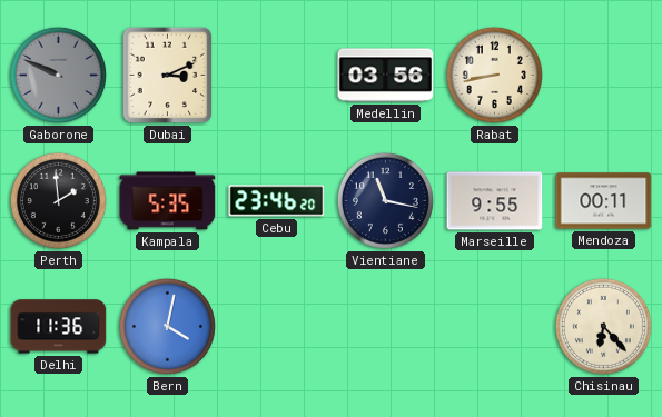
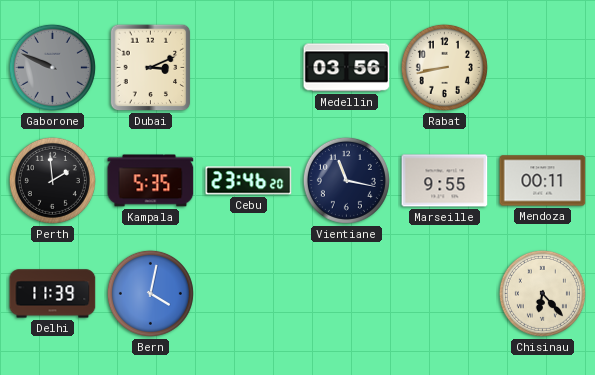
Delhi: 11:36 -> 11:39
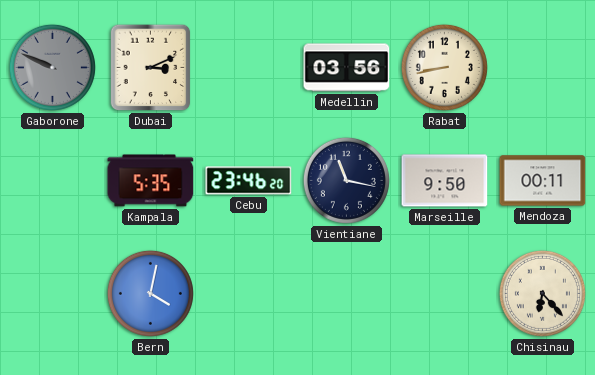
Perth: 1:59 -> none
Marseille: 9:55 -> 9:50
Delhi: 11:39 -> none
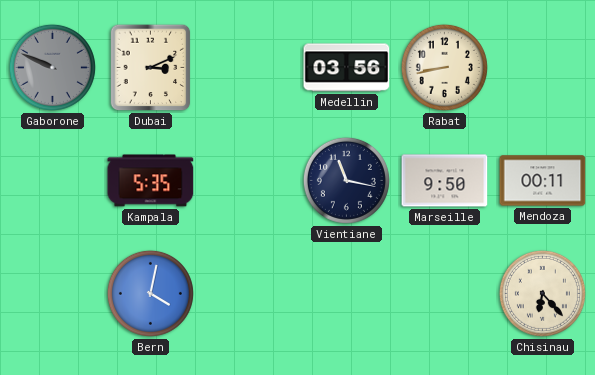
Cebu: 23:46 -> none
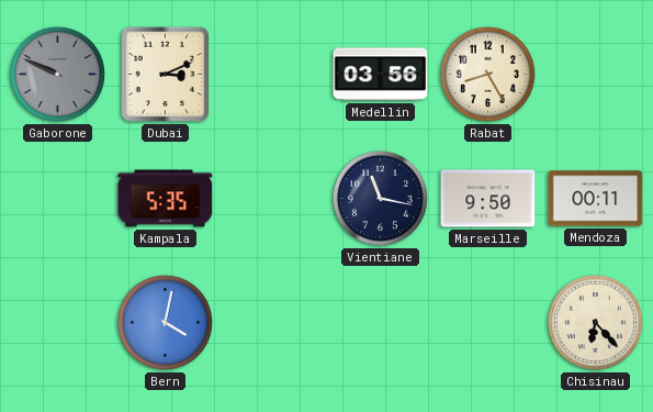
Rabat: 8:43 -> 8:25
